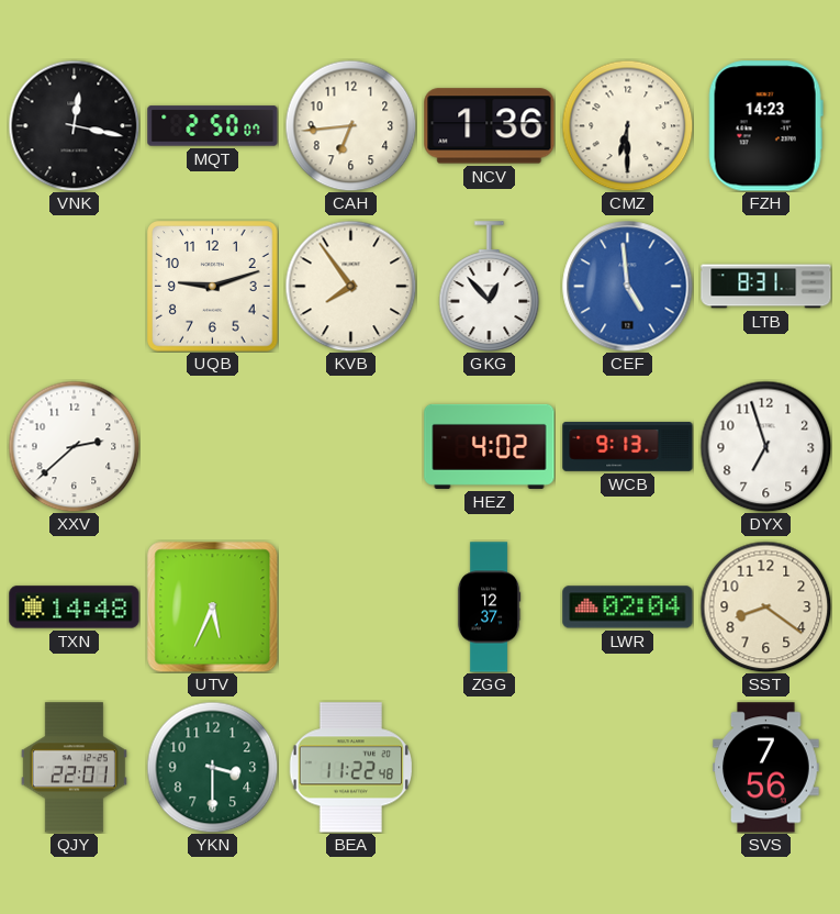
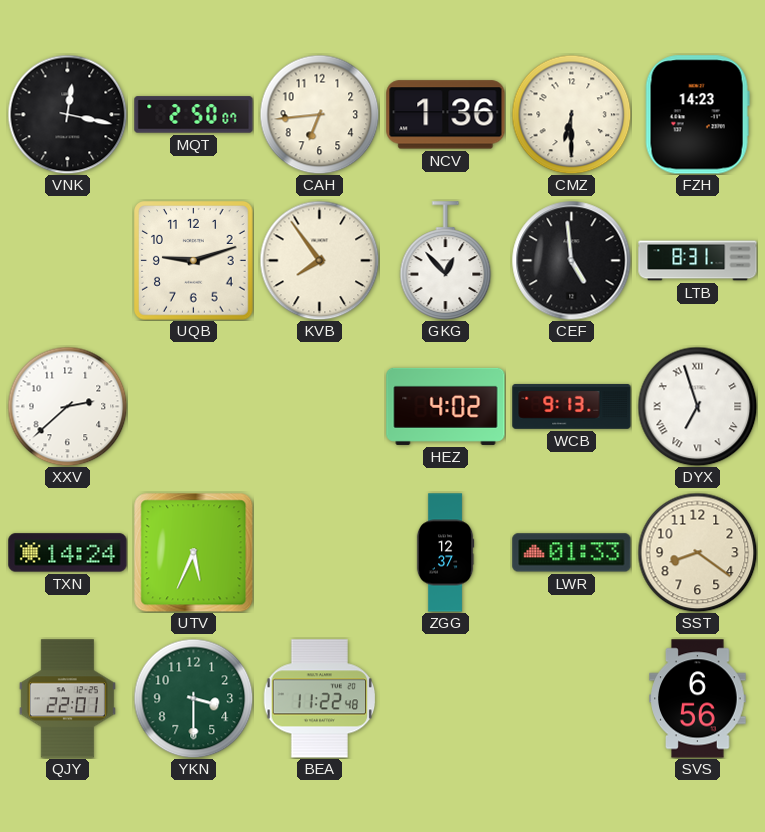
CEF dial: blue -> black
DYX numerals: Arabic -> Roman
TXN: 14:48 -> 14:24
LWR: 02:04 -> 01:33
SVS: 7:56 -> 6:56
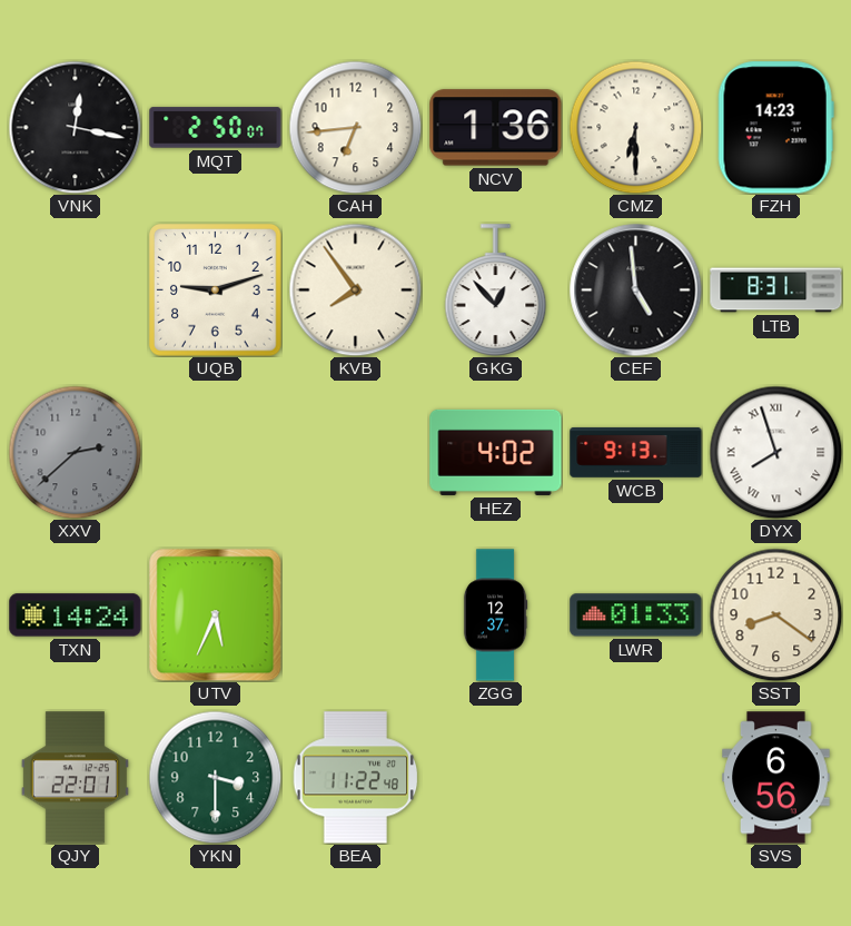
XXV dial: white -> grey
DYX: 6:57 -> 7:57
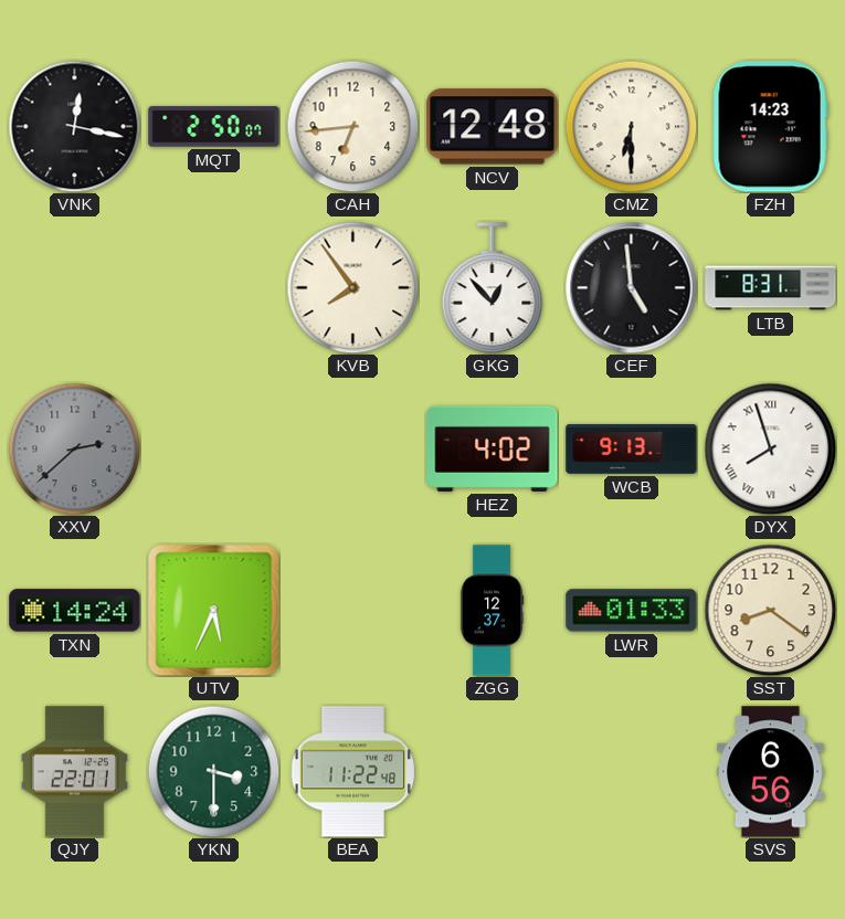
NCV: 1:36 -> 12:48
UQB: 9:12 -> none
